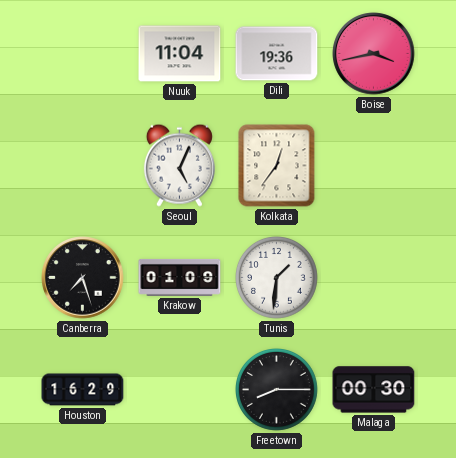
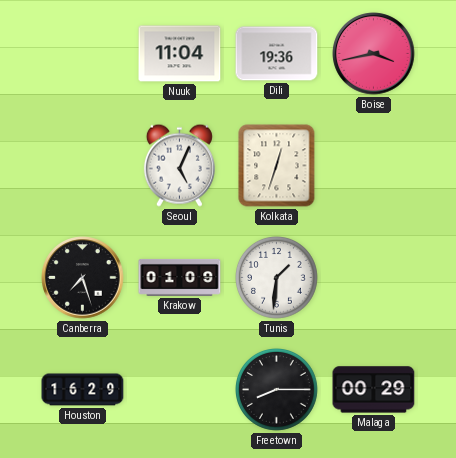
Kolkata: 12:36 -> 12:33
Malaga: 00:30 -> 00:29
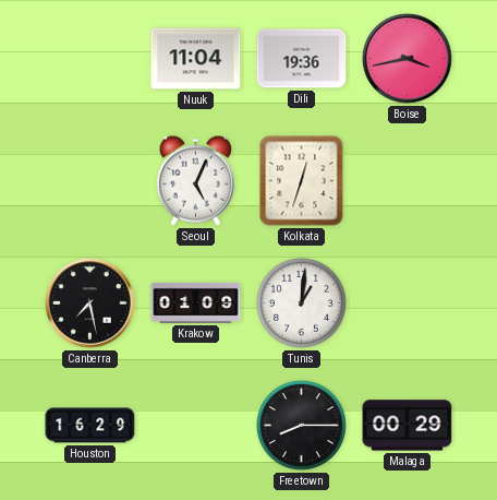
Canberra: 7:27 -> 7:28
Tunis: 1:31 -> 1:01
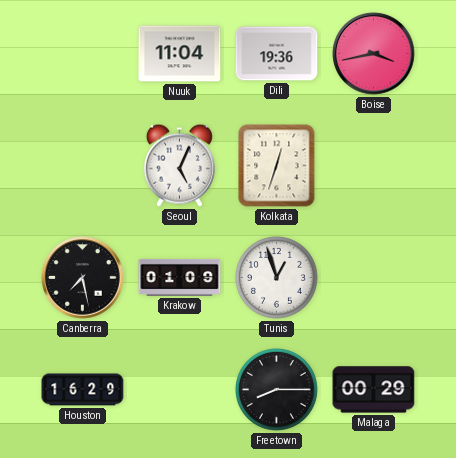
Tunis: 1:01 -> 12:57
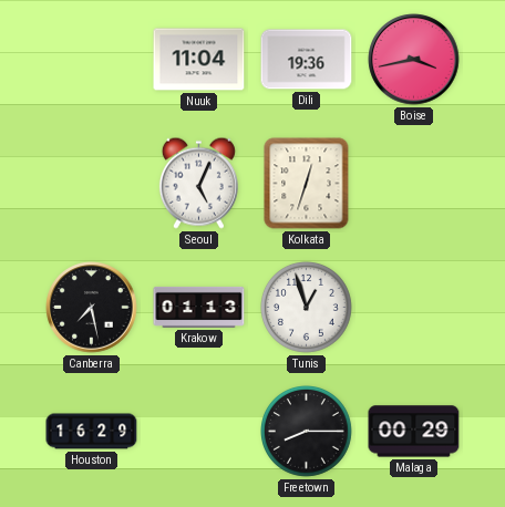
Krakow: 01:09 -> 01:13
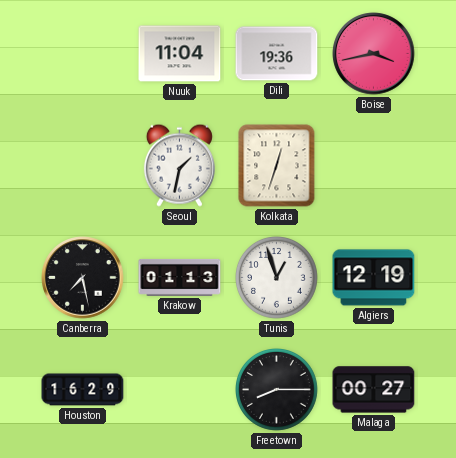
Seoul: 5:04 -> 1:32
Algiers: none -> 12:19
Malaga: 00:29 -> 00:27
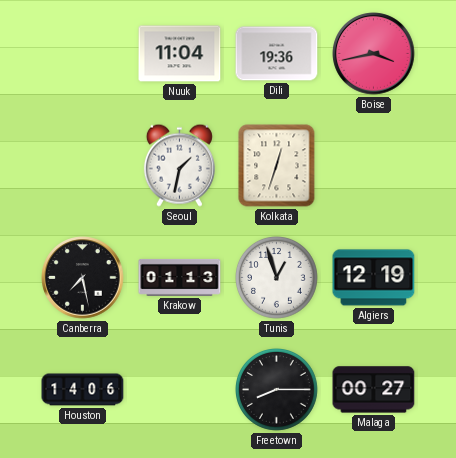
Houston: 16:29 -> 14:06
